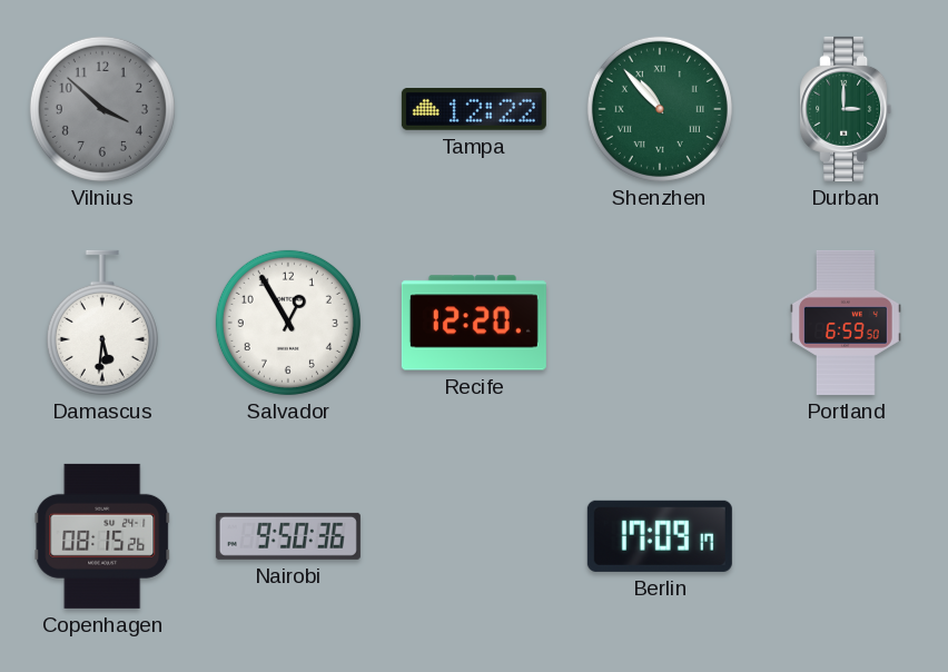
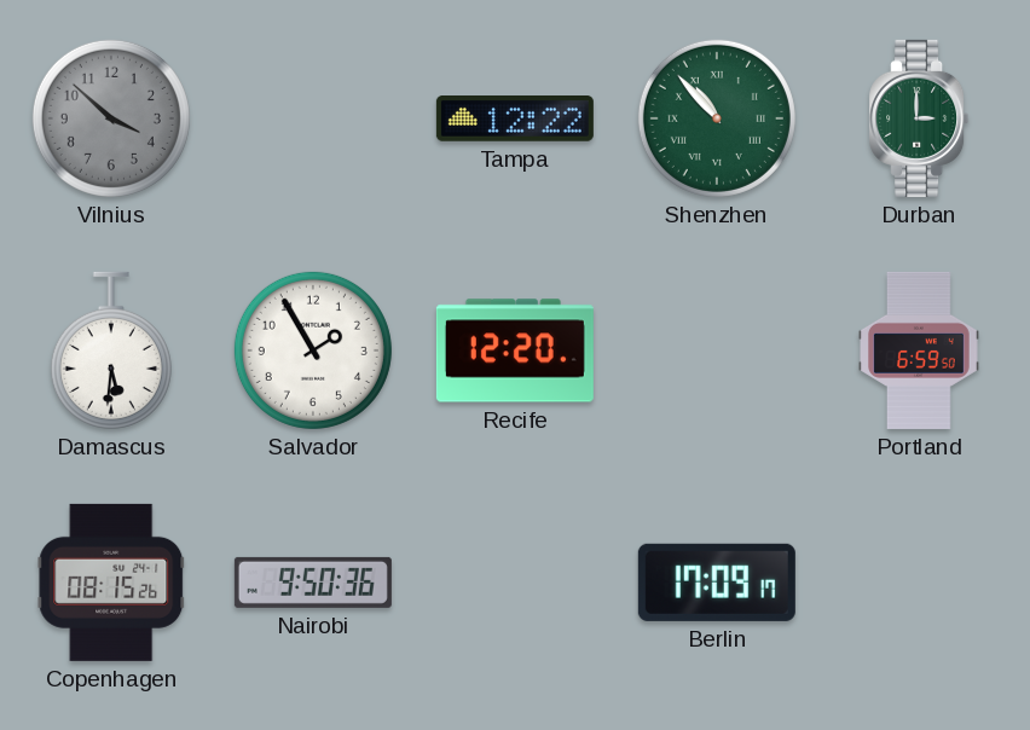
Salvador: 12:55 -> 1:55
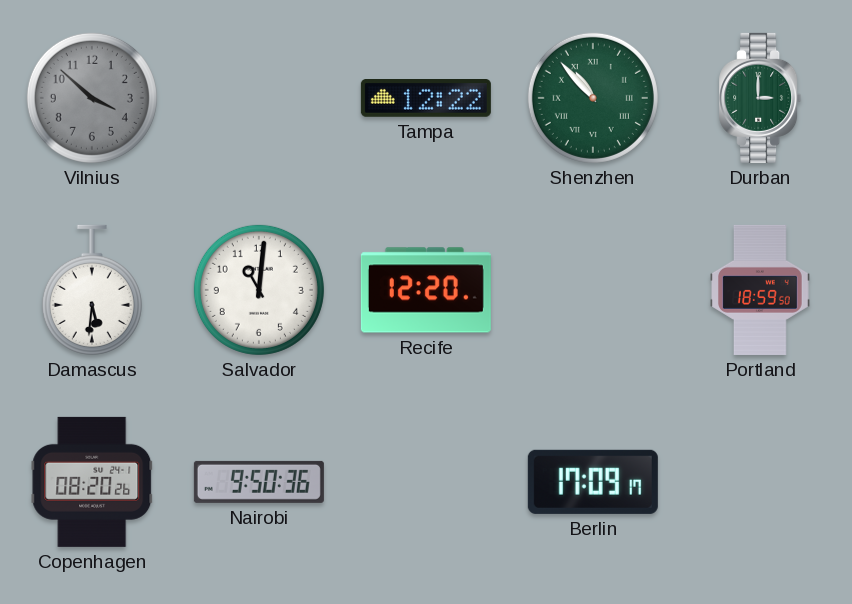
Salvador: 1:55 -> 11:01
Portland: 6:59 -> 18:59
Copenhagen: 08:15 -> 08:20
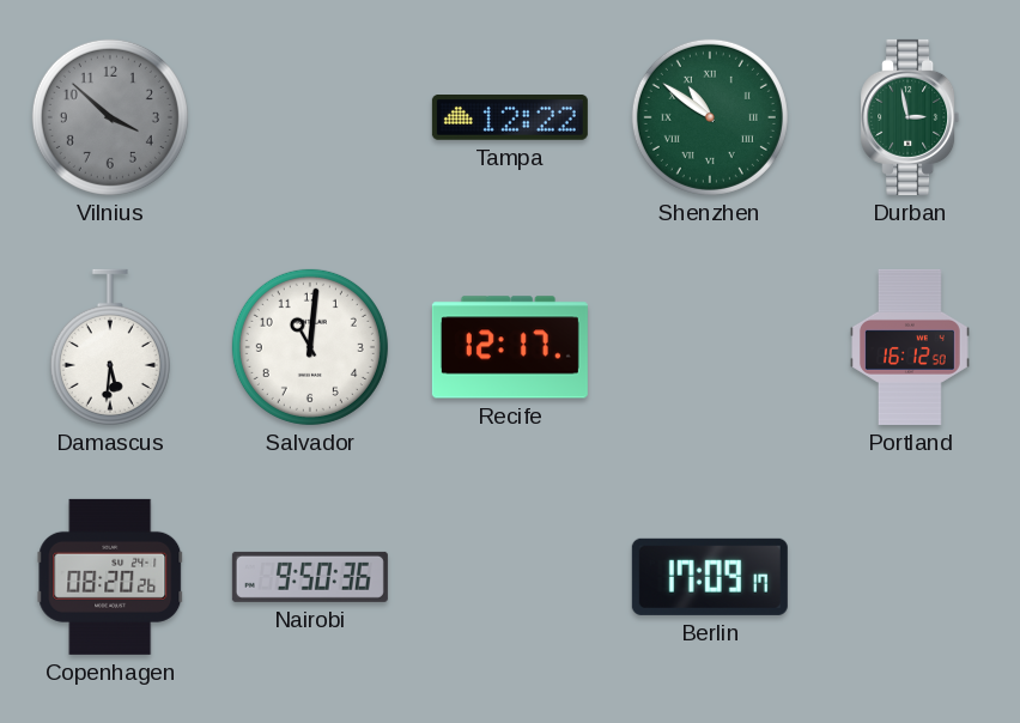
Shenzhen: 10:53 -> 10:51
Durban: 3:00 -> 2:58
Recife: 12:20 -> 12:17
Portland: 18:59 -> 16:12
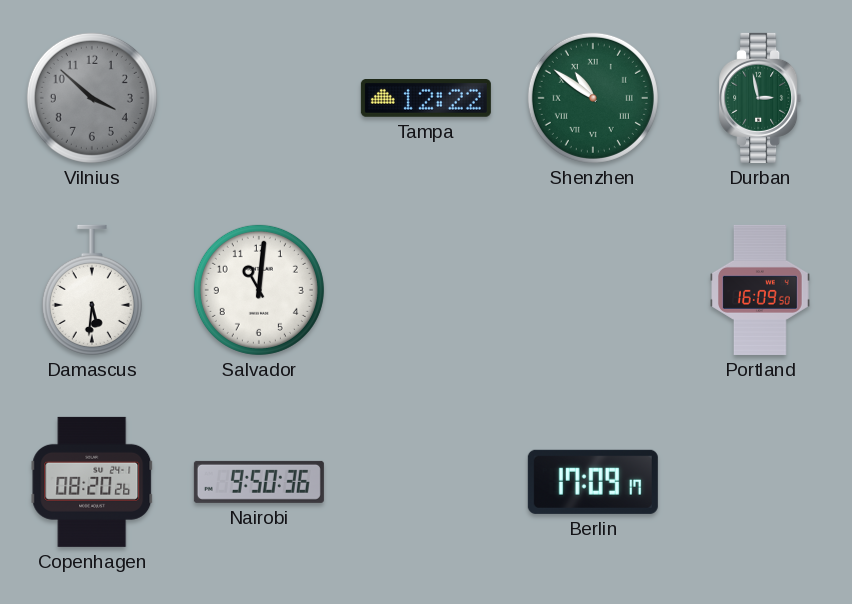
Recife: 12:17 -> none
Portland: 16:12 -> 16:09
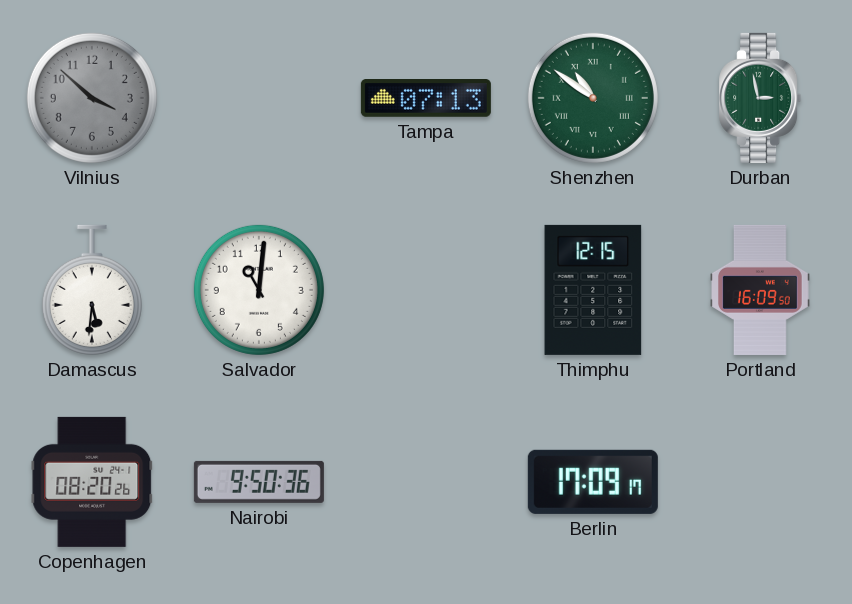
Tampa: 12:22 -> 07:13
Thimphu: none -> 12:15
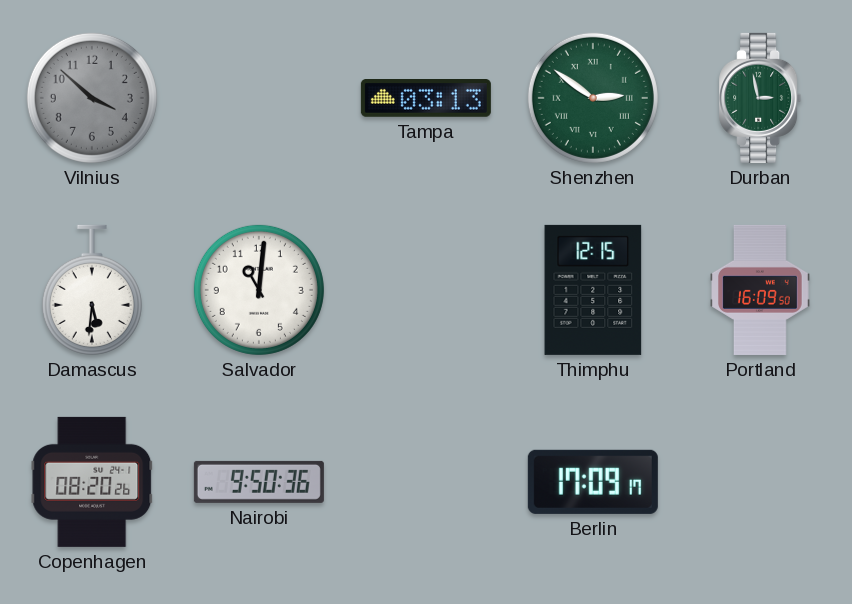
Tampa: 07:13 -> 03:13
Shenzhen: 10:51 -> 2:51
